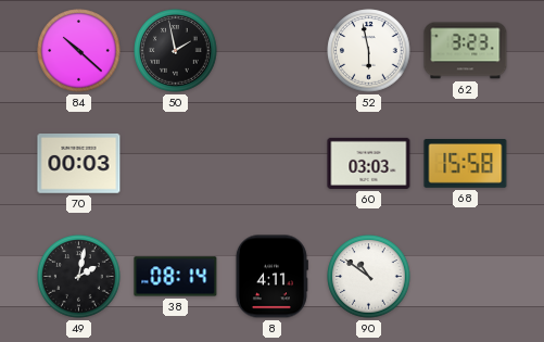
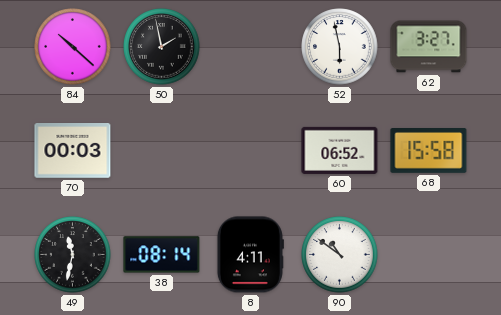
62: 3:23 -> 3:27
60: 03:03 -> 06:52
49: 2:02 -> 11:32
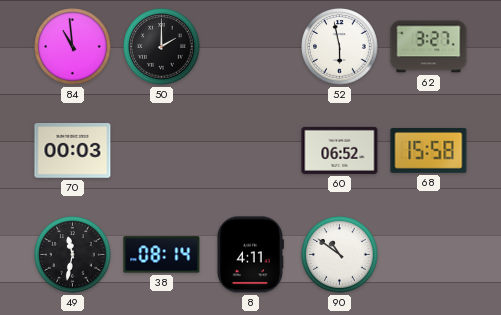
84: 10:22 -> 10:59
50: 1:58 -> 2:00
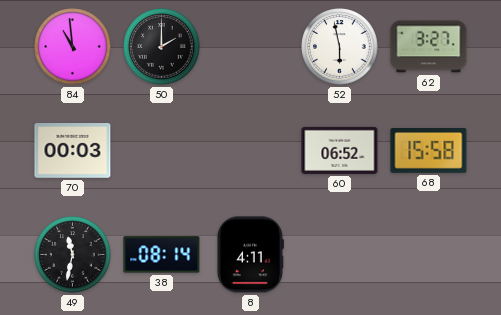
90: 10:51 -> none
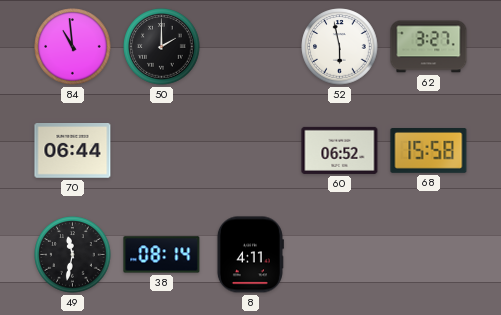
70: 00:03 -> 06:44
